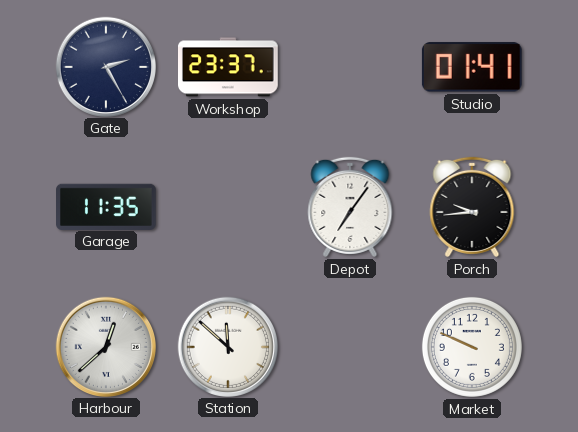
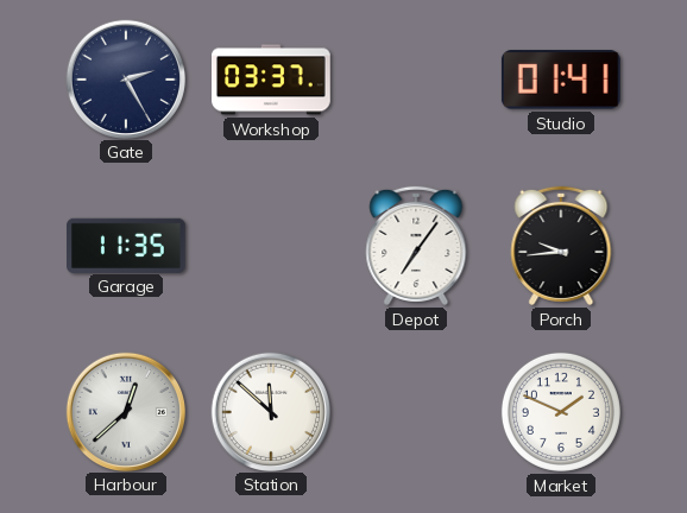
Workshop: 23:37 -> 03:37
Market: 9:49 -> 1:49
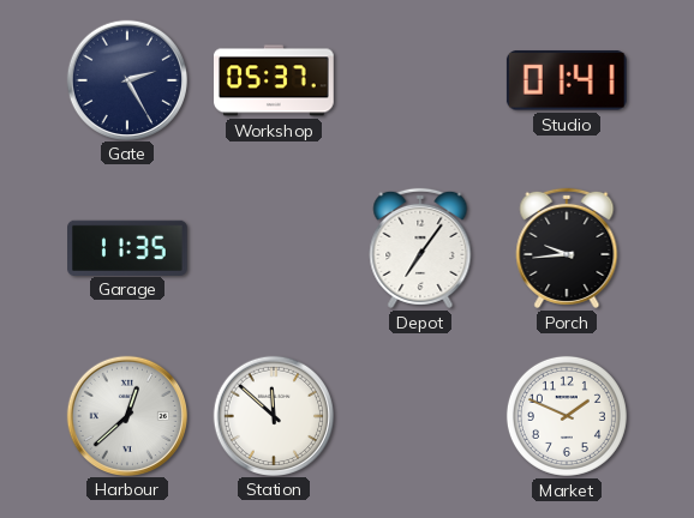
Workshop: 03:37 -> 05:37
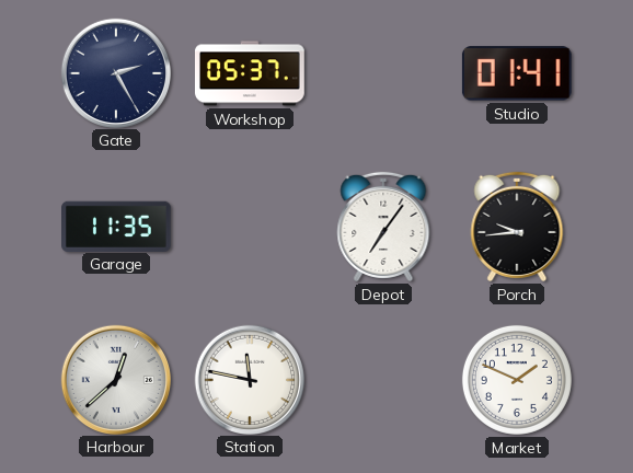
Station: 11:52 -> 11:47
